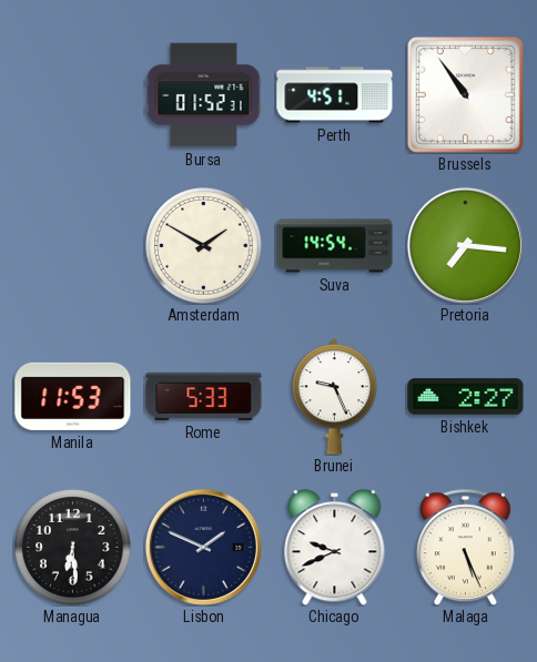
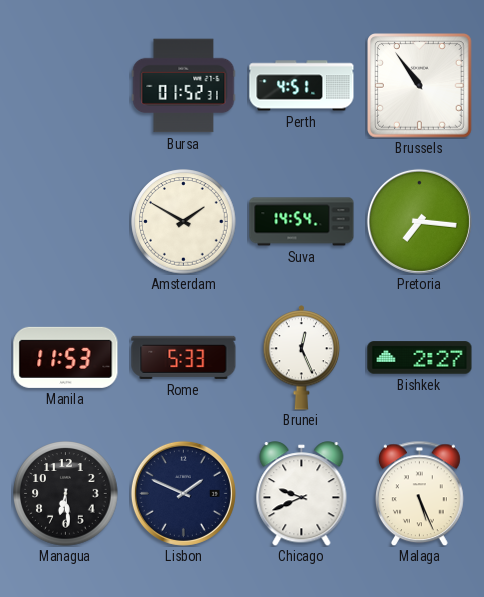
Brunei: 9:26 -> 12:26
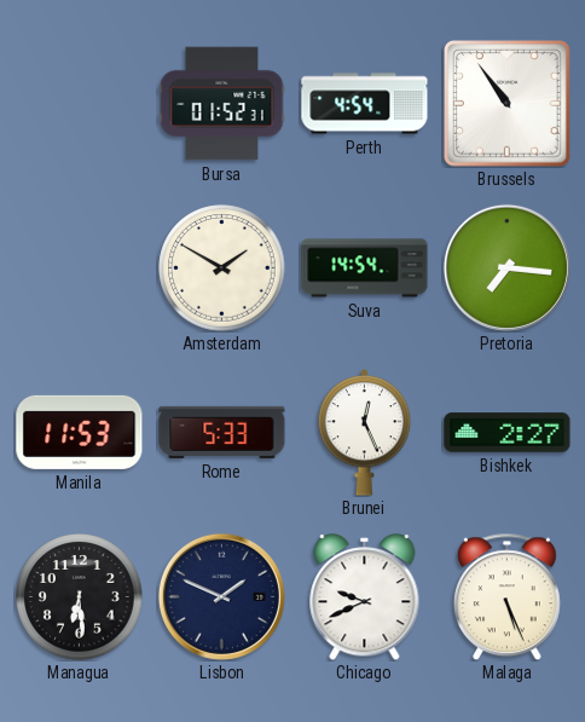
Perth: 4:51 -> 4:54
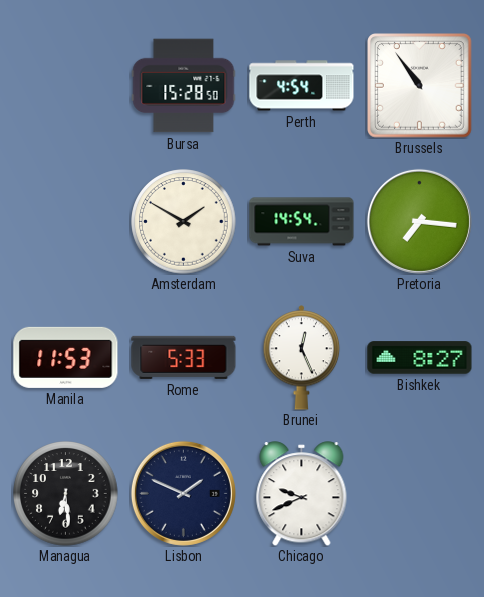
Bursa: 01:52 -> 15:28
Bishkek: 2:27 -> 8:27
Malaga: 5:26 -> none
